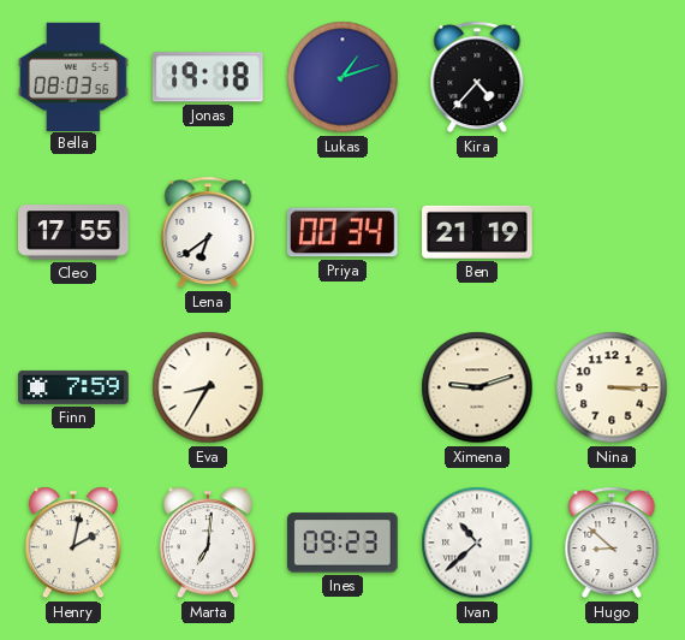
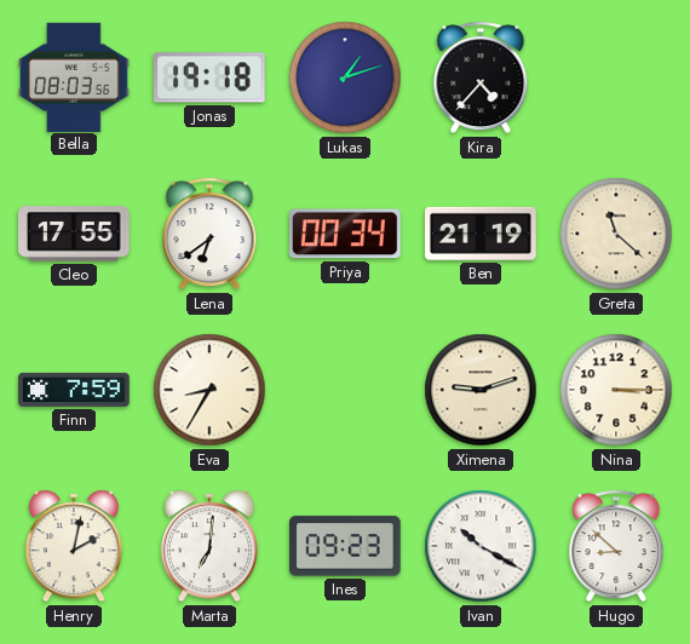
Greta: none -> 11:22
Ivan: 10:38 -> 10:20
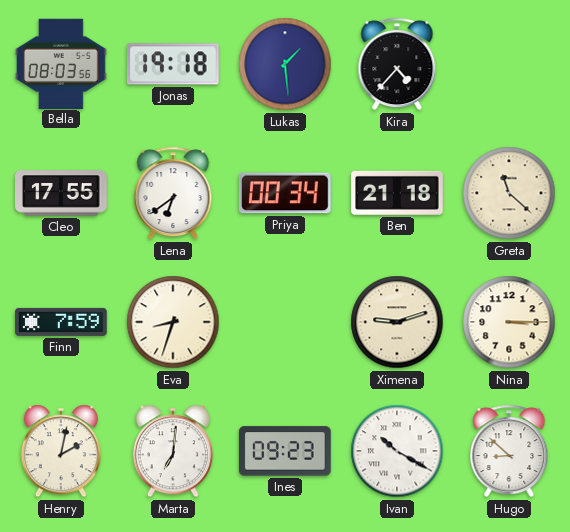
Lukas: 1:12 -> 1:29
Ben: 21:19 -> 21:18
Eva: 8:35 -> 8:33
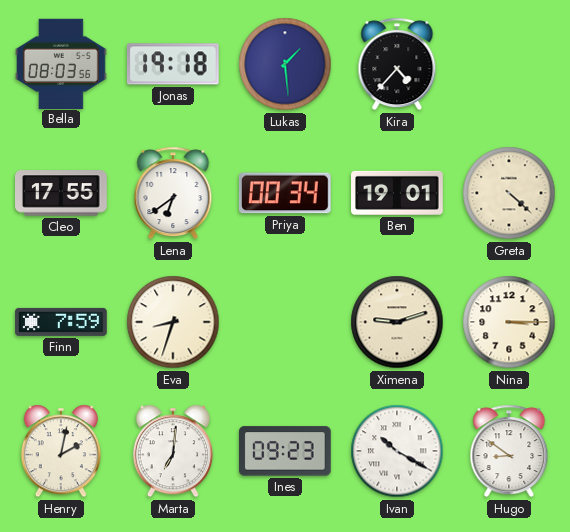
Ben: 21:18 -> 19:01
Greta: 11:22 -> 4:22
Hugo: 8:52 -> 8:51
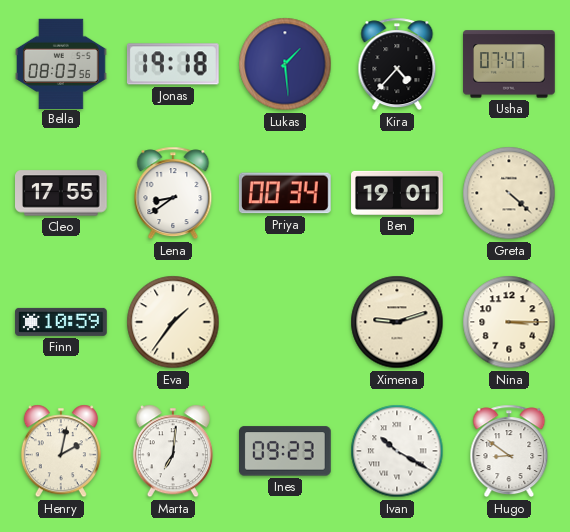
Usha: none -> 07:47
Lena: 6:39 -> 8:39
Finn: 7:59 -> 10:59
Eva: 8:33 -> 1:36
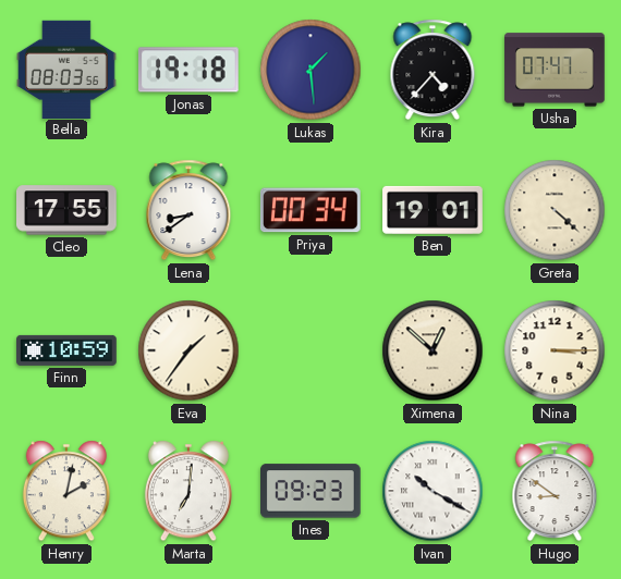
Ximena: 9:12 -> 12:52
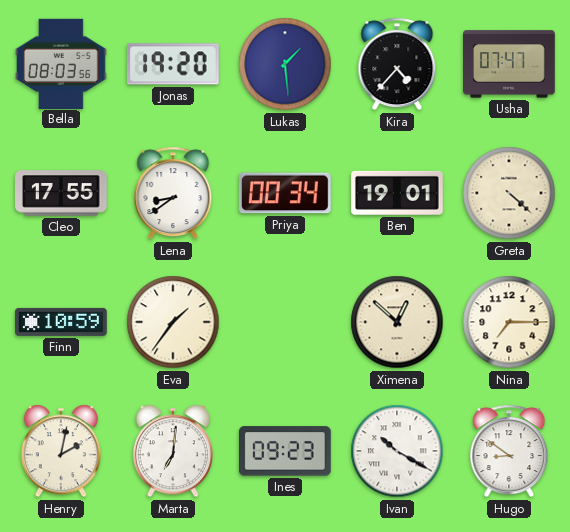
Jonas: 19:18 -> 19:20
Nina: 3:15 -> 7:15
